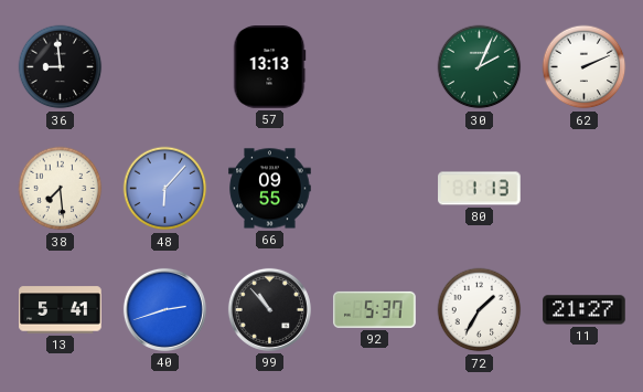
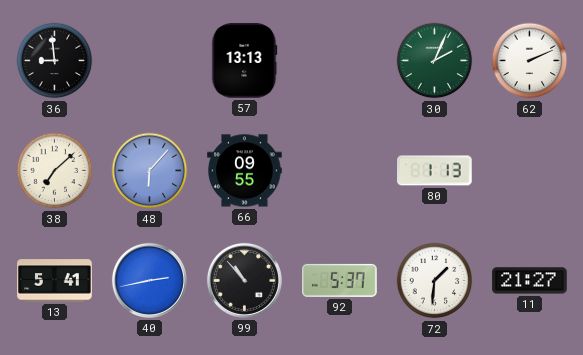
38: 7:29 -> 7:08
40: 2:42 -> 2:43
72: 1:35 -> 1:31
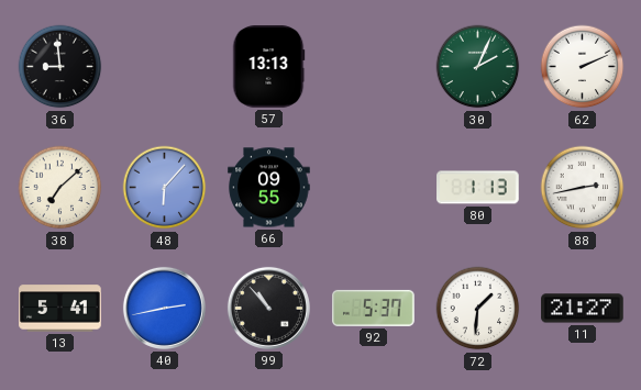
88: none -> 2:43
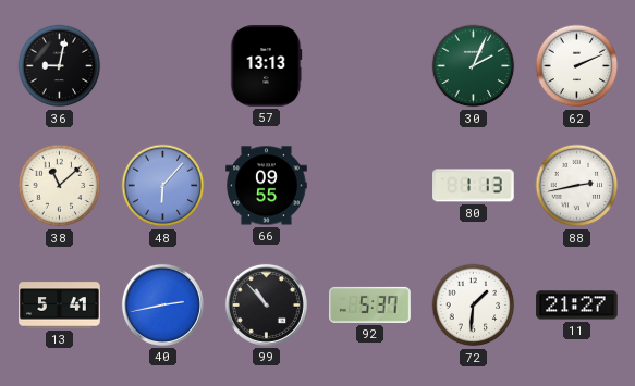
36: 8:59 -> 9:02
38: 7:08 -> 11:08
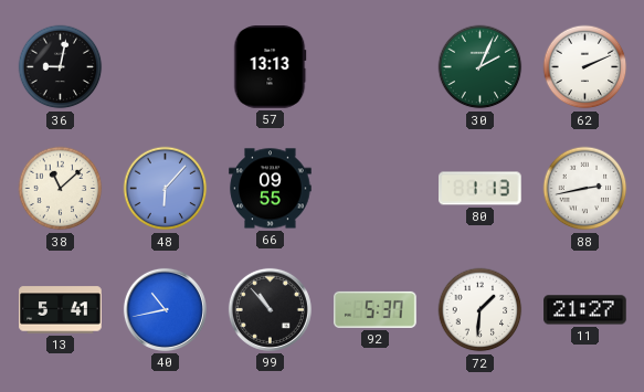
40: 2:43 -> 10:43
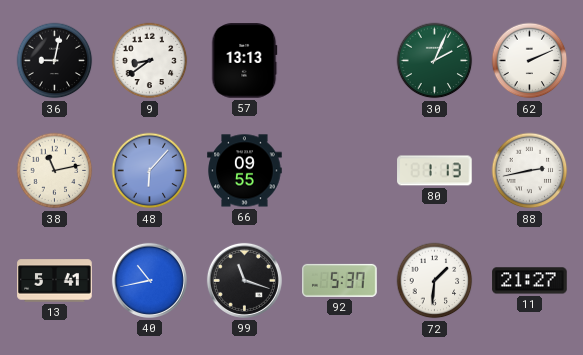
9: none -> 8:39
38: 11:08 -> 11:13
99: 10:53 -> 11:18
